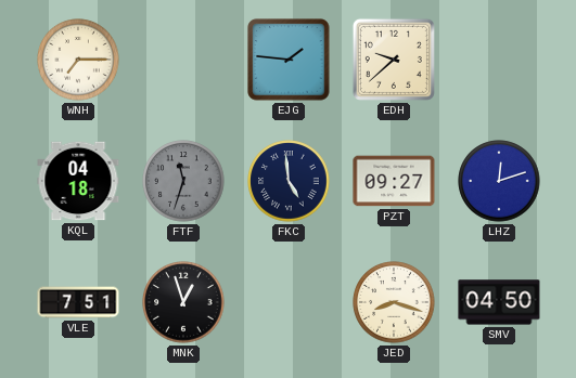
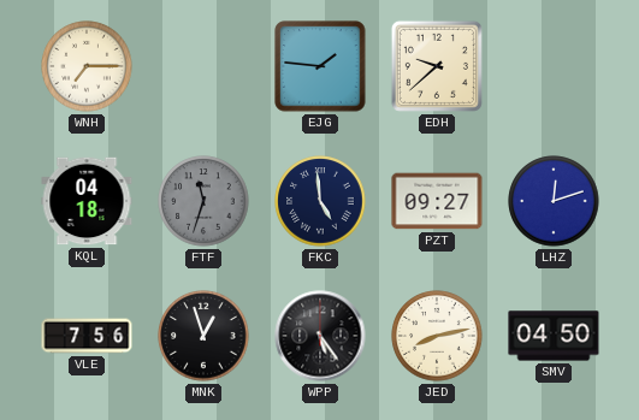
VLE: 7:51 -> 7:56
WPP: none -> 5:24
JED: 8:18 -> 8:13
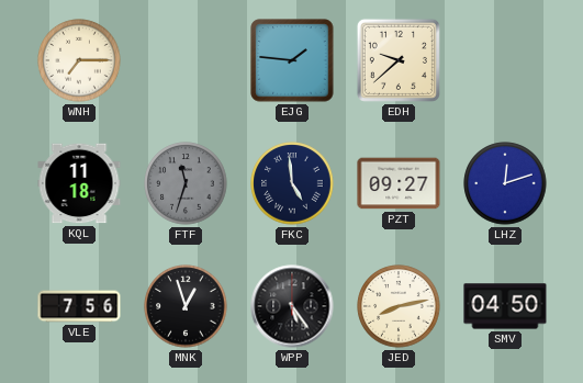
KQL: 04:18 -> 11:18
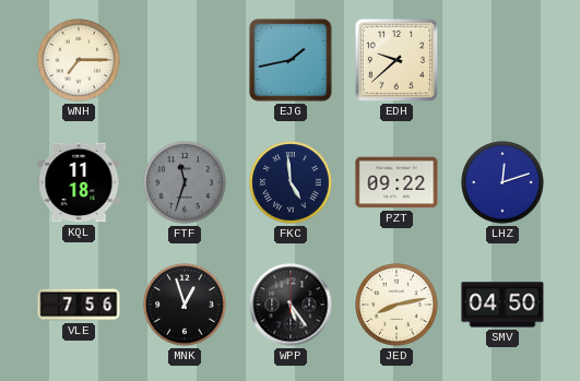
EJG: 1:46 -> 1:43
PZT: 09:27 -> 09:22
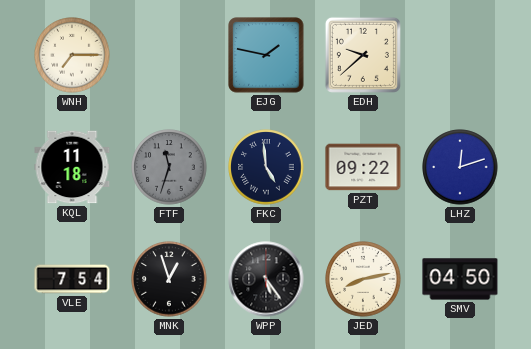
EJG: 1:43 -> 1:47
VLE: 7:56 -> 7:54
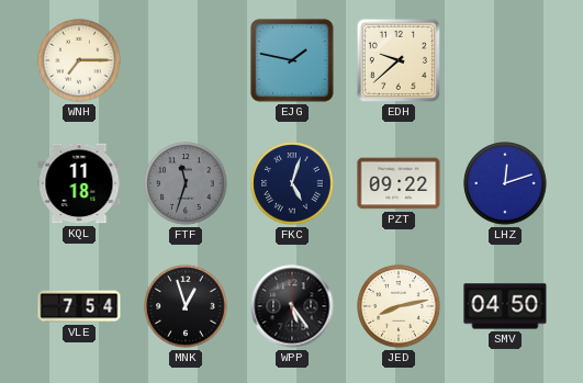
FKC: 4:59 -> 5:03
